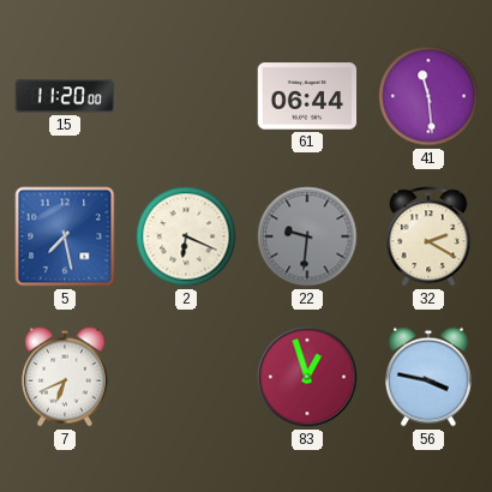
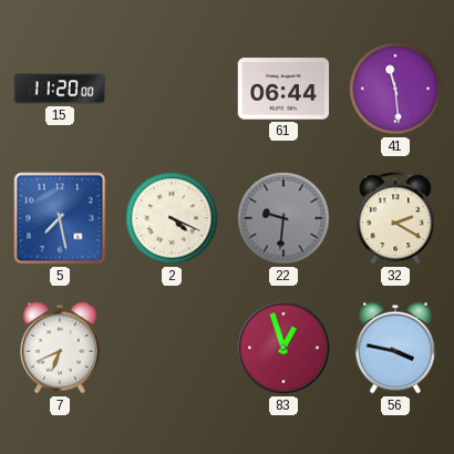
2: 6:19 -> 4:19
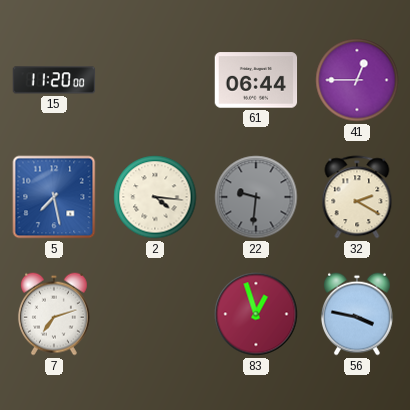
41: 11:29 -> 12:45
2: 4:19 -> 4:16
7: 6:41 -> 7:12
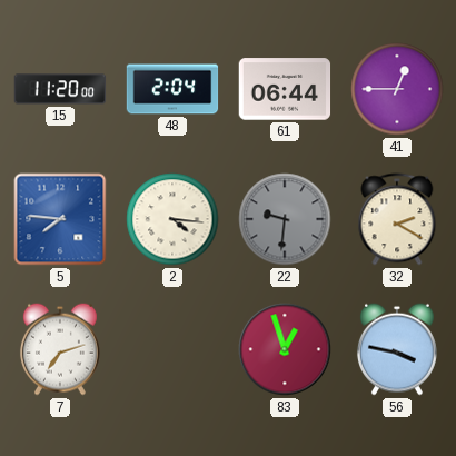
48: none -> 2:04
5: 7:28 -> 7:46
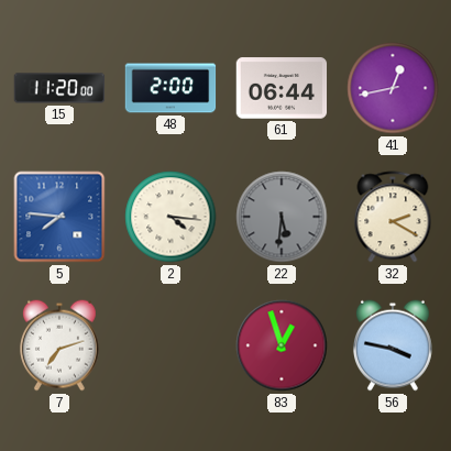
48: 2:04 -> 2:00
41: 12:45 -> 12:43
22: 9:31 -> 5:31
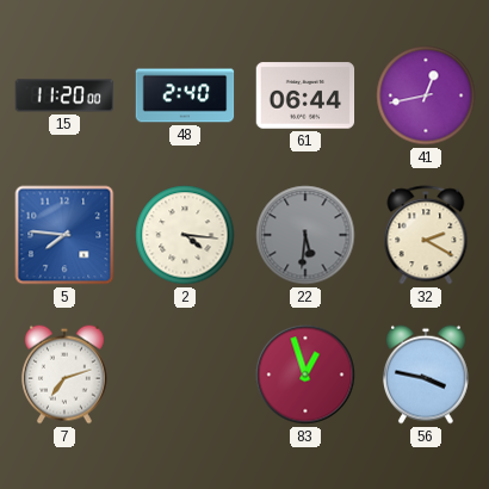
48: 2:00 -> 2:40
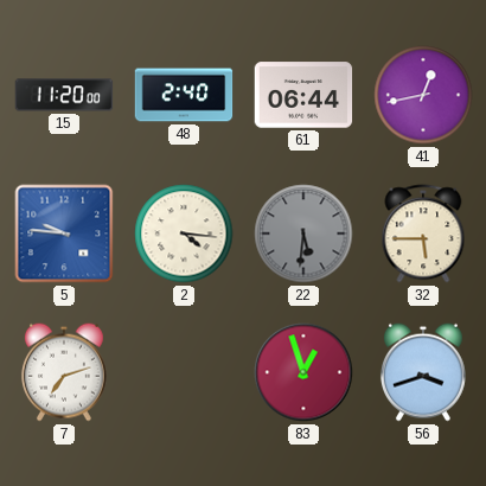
5: 7:46 -> 9:46
32: 2:20 -> 5:45
56: 3:47 -> 3:42
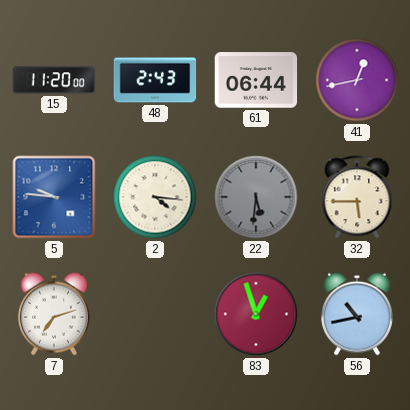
48: 2:40 -> 2:43
56: 3:42 -> 10:43
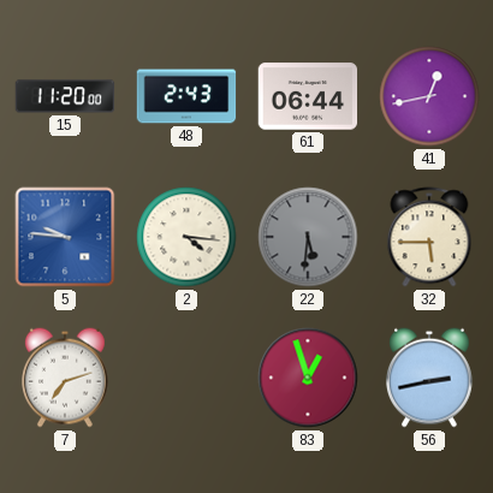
56: 10:43 -> 2:43
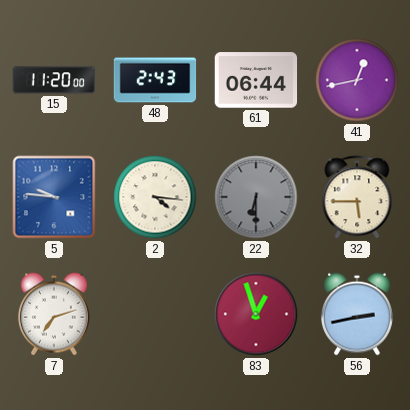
22: 5:31 -> 6:30
